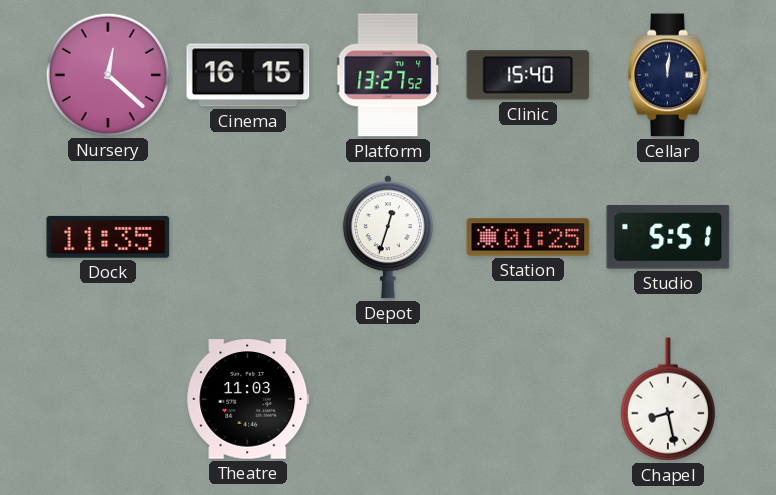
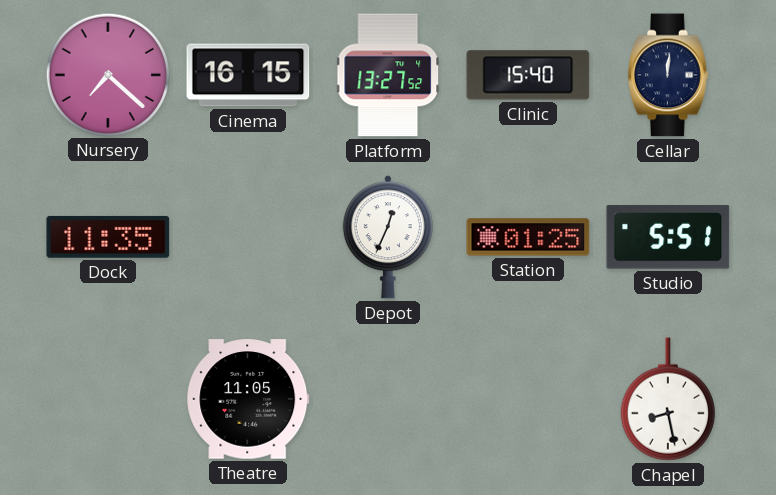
Nursery: 12:22 -> 7:22
Depot: 12:33 -> 12:34
Theatre: 11:03 -> 11:05
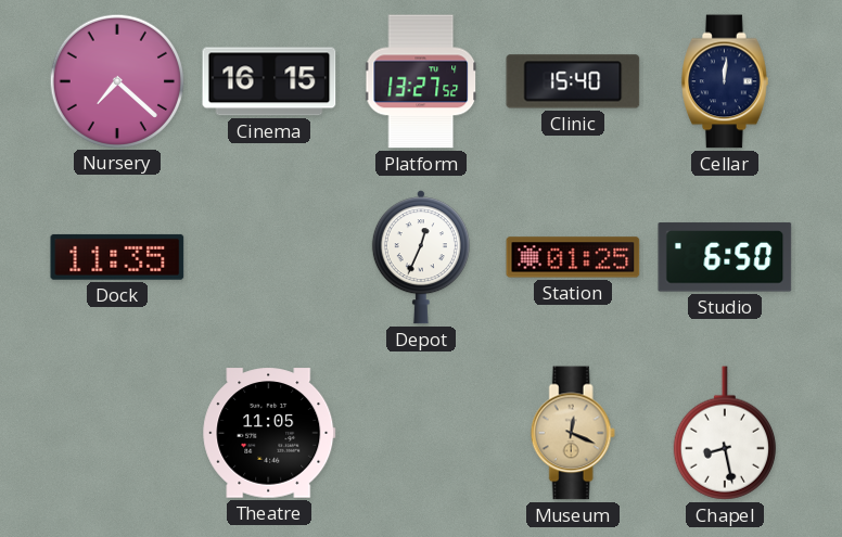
Studio: 5:51 -> 6:50
Museum: none -> 12:19
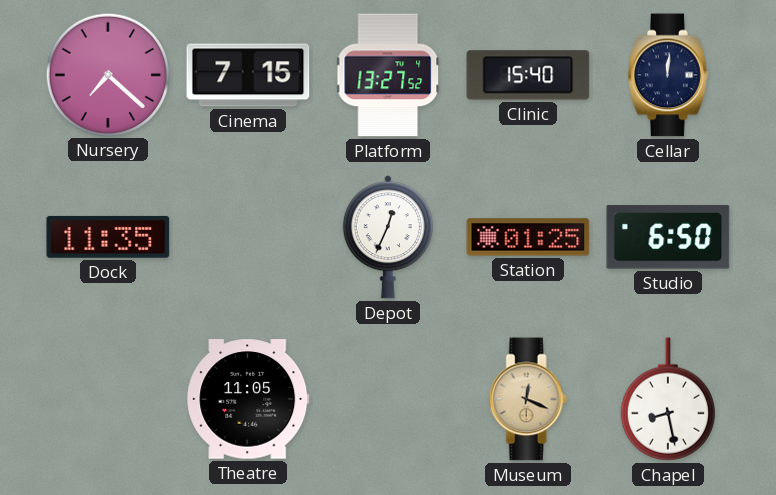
Cinema: 16:15 -> 7:15
